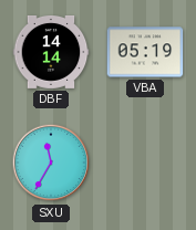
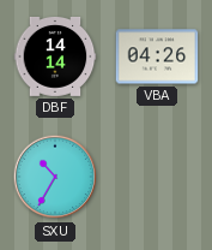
VBA: 05:19 -> 04:26
SXU: 11:35 -> 10:35
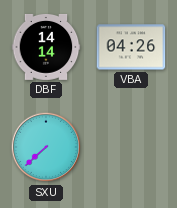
SXU: 10:35 -> 7:38
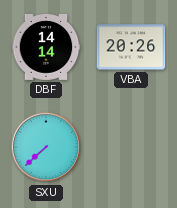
VBA: 04:26 -> 20:26
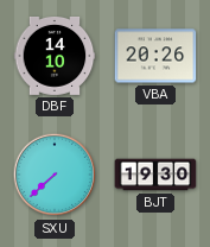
DBF: 14:14 -> 14:10
BJT: none -> 19:30
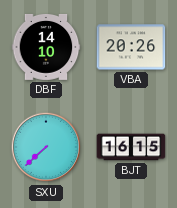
BJT: 19:30 -> 16:15
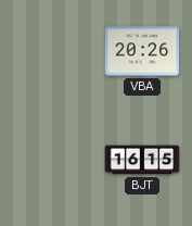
DBF: 14:10 -> none
SXU: 7:38 -> none
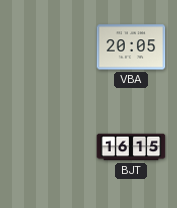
VBA: 20:26 -> 20:05
